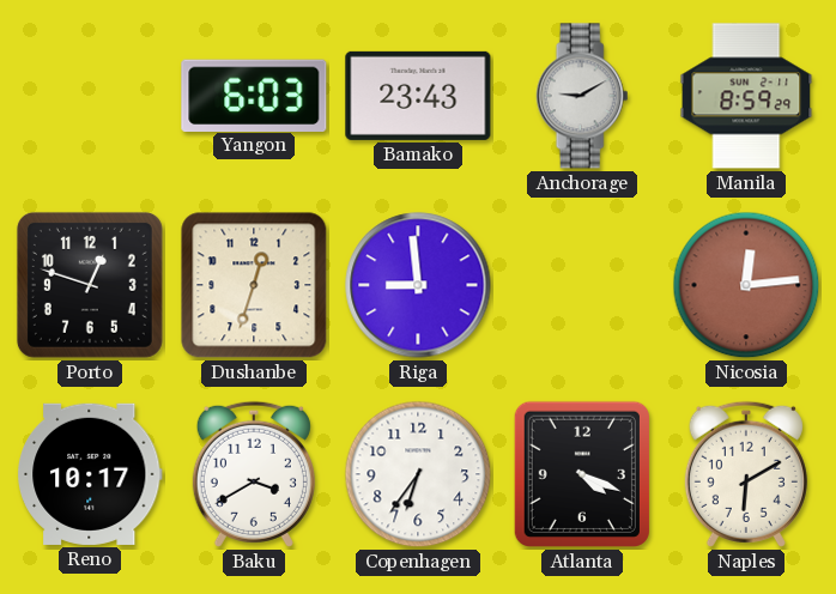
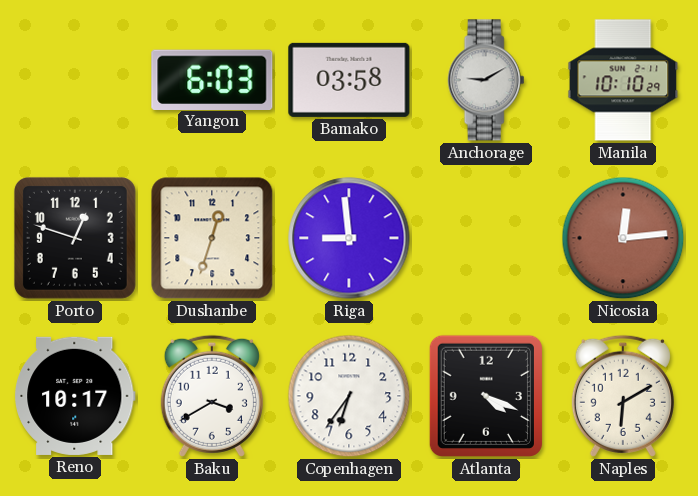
Bamako: 23:43 -> 03:58
Manila: 8:59 -> 10:10
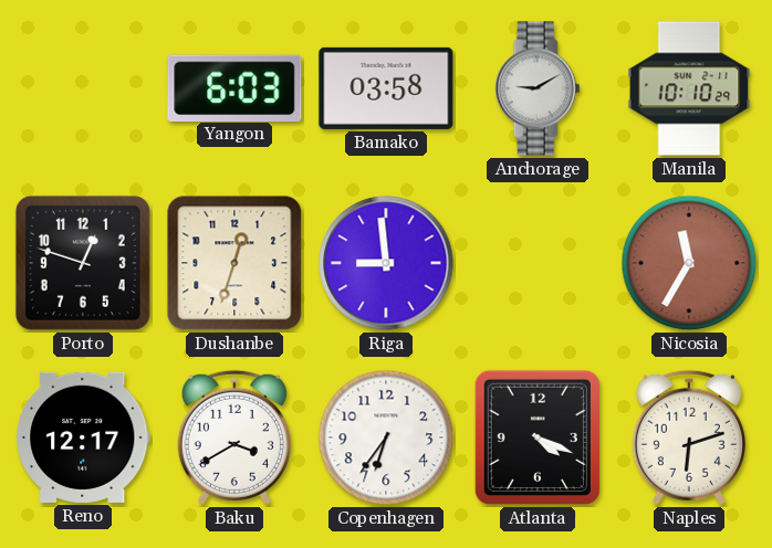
Nicosia: 12:14 -> 11:35
Reno: 10:17 -> 12:17
Naples: 6:10 -> 6:12
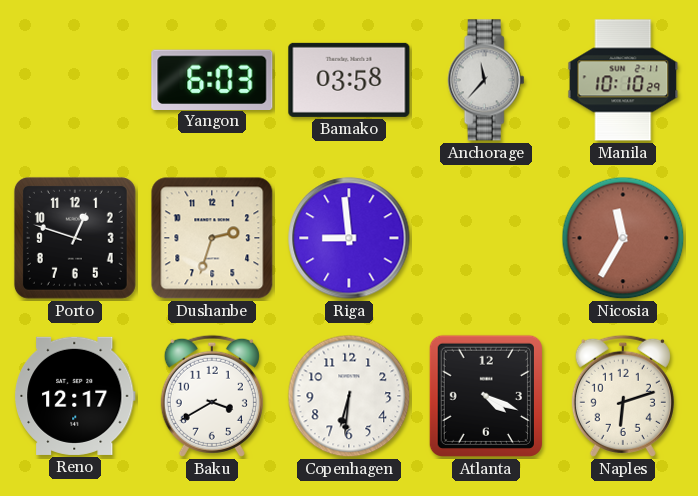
Anchorage: 9:10 -> 11:37
Dushanbe: 12:33 -> 2:33
Copenhagen: 6:36 -> 6:31
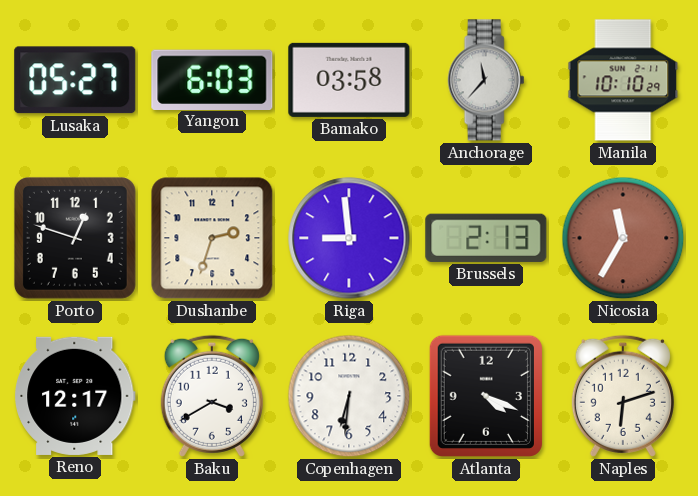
Lusaka: none -> 05:27
Brussels: none -> 2:13
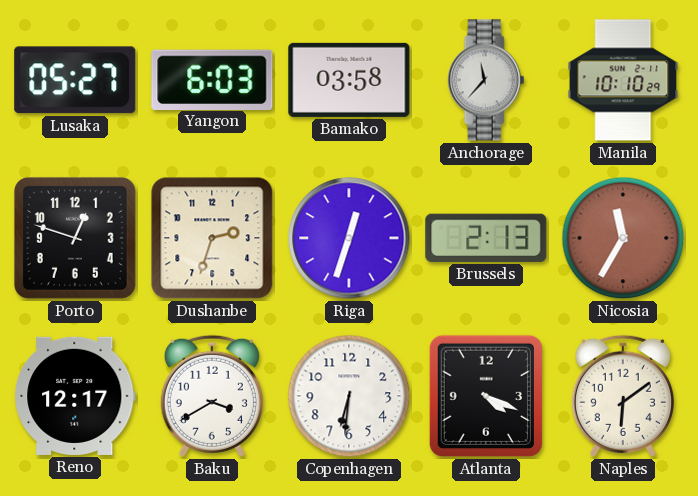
Riga: 8:59 -> 12:33
Naples: 6:12 -> 6:09
